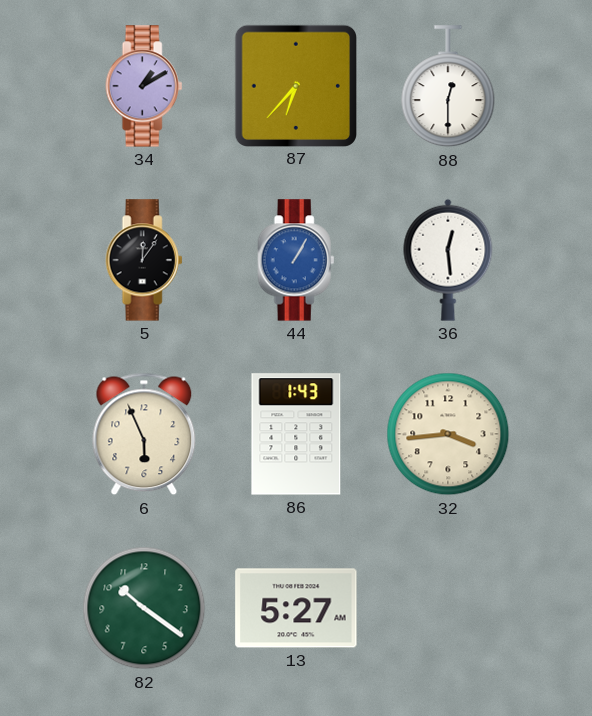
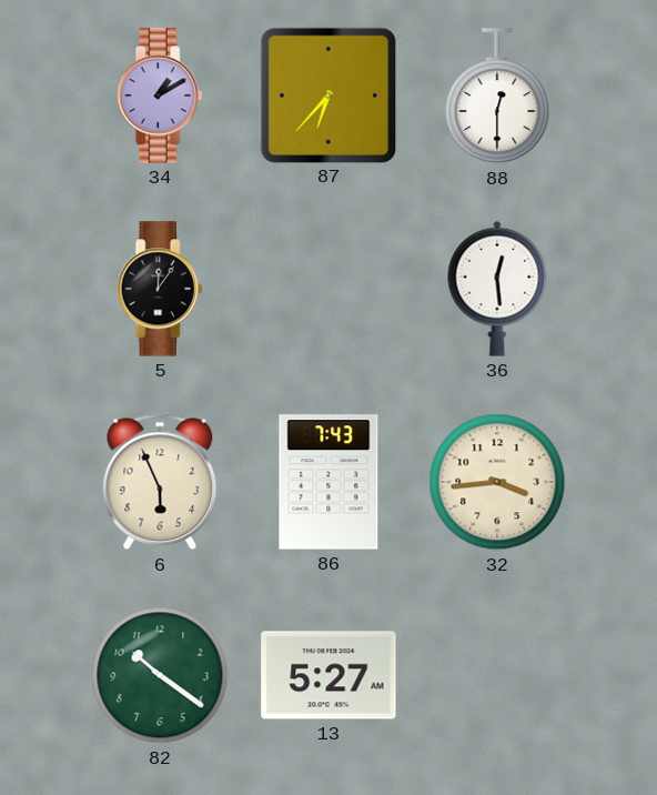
44: 1:05 -> none
86: 1:43 -> 7:43
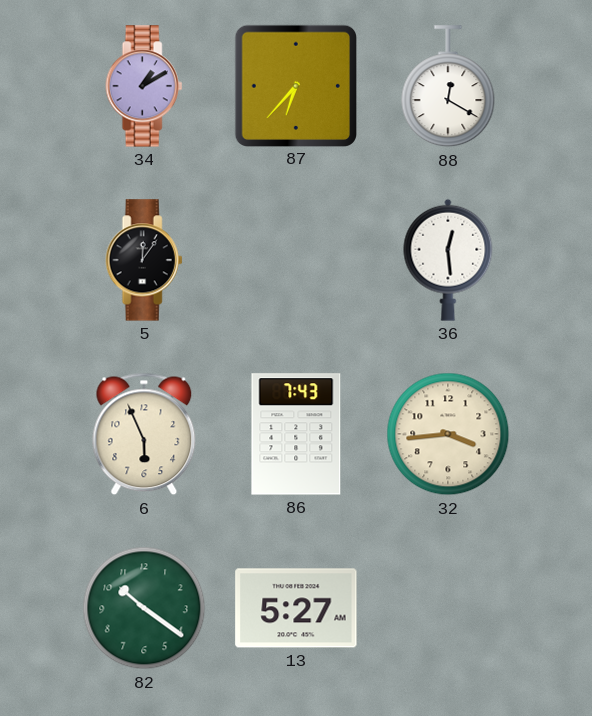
88: 12:30 -> 12:20
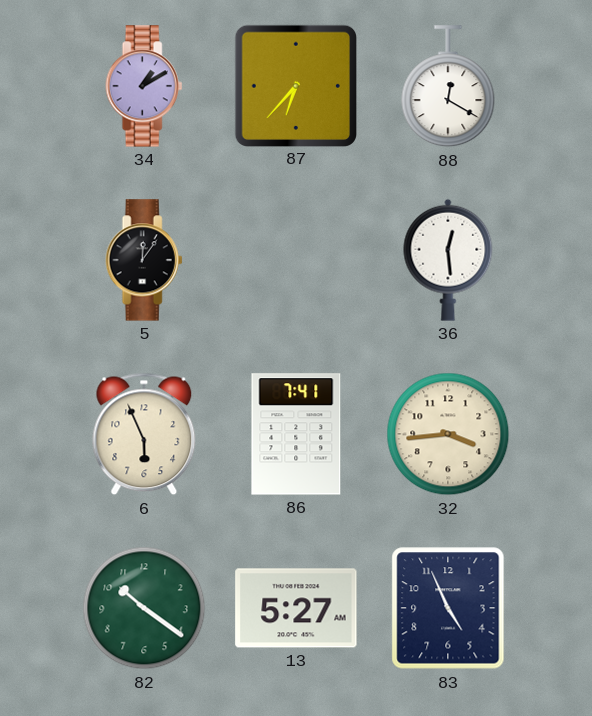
86: 7:43 -> 7:41
83: none -> 4:56
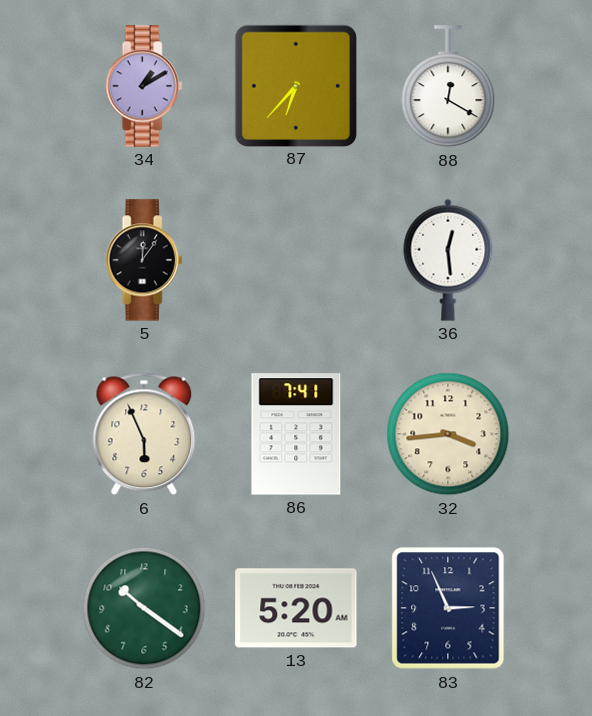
13: 5:27 -> 5:20
83: 4:56 -> 2:56
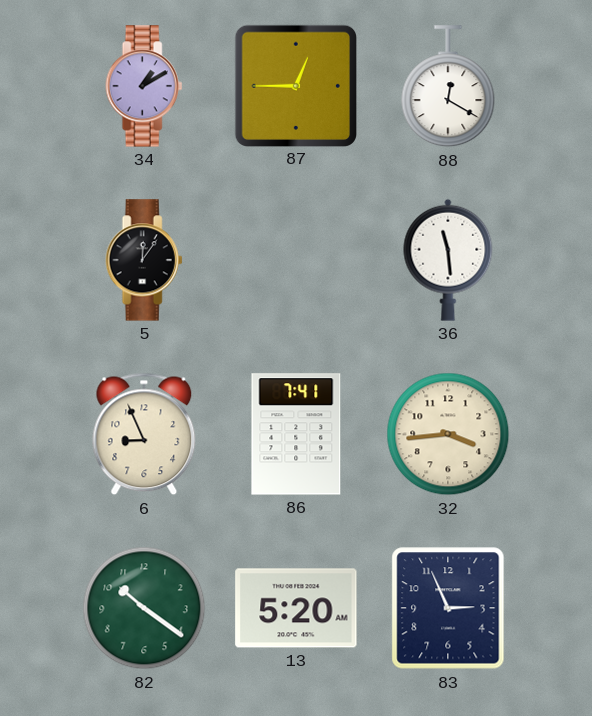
87: 6:37 -> 12:45
36: 12:29 -> 11:29
6: 5:56 -> 8:56
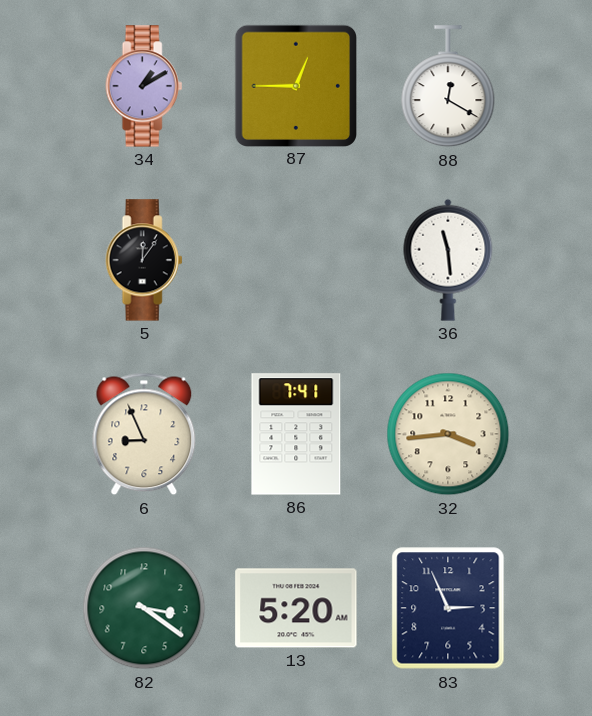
82: 10:21 -> 3:21
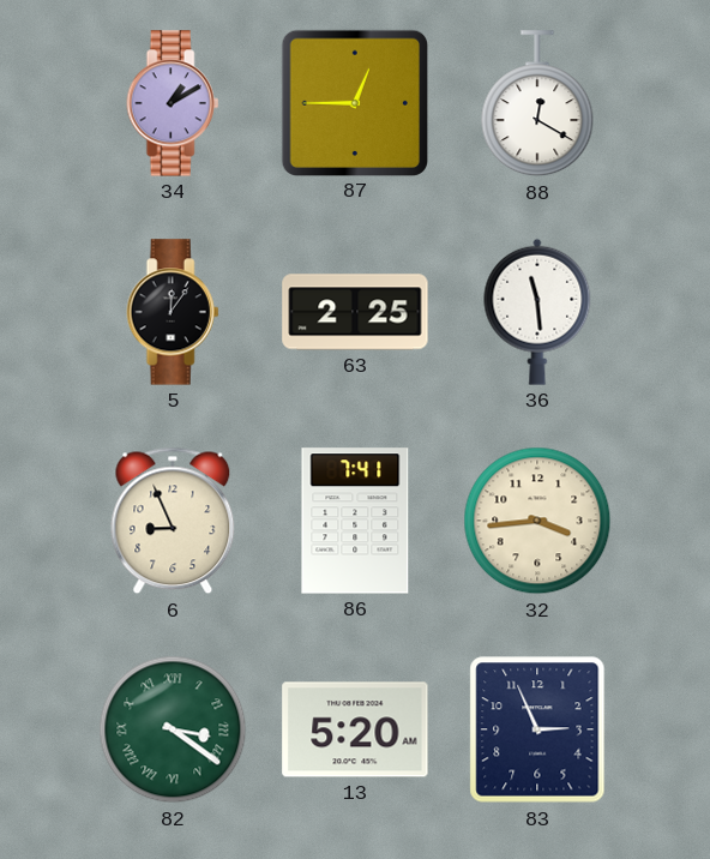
63: none -> 2:25
82 numerals: Arabic -> Roman
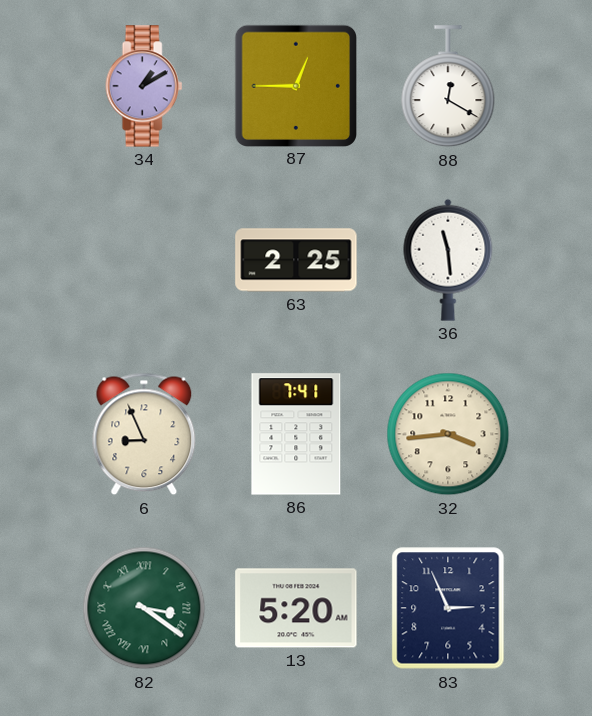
5: 12:06 -> none
